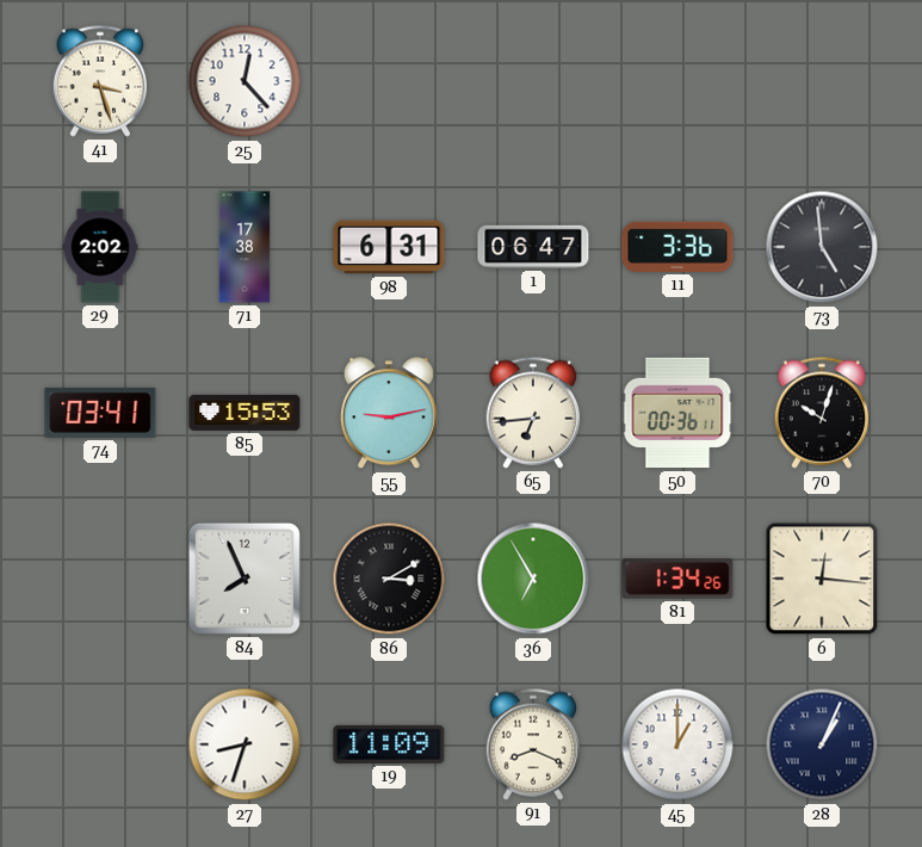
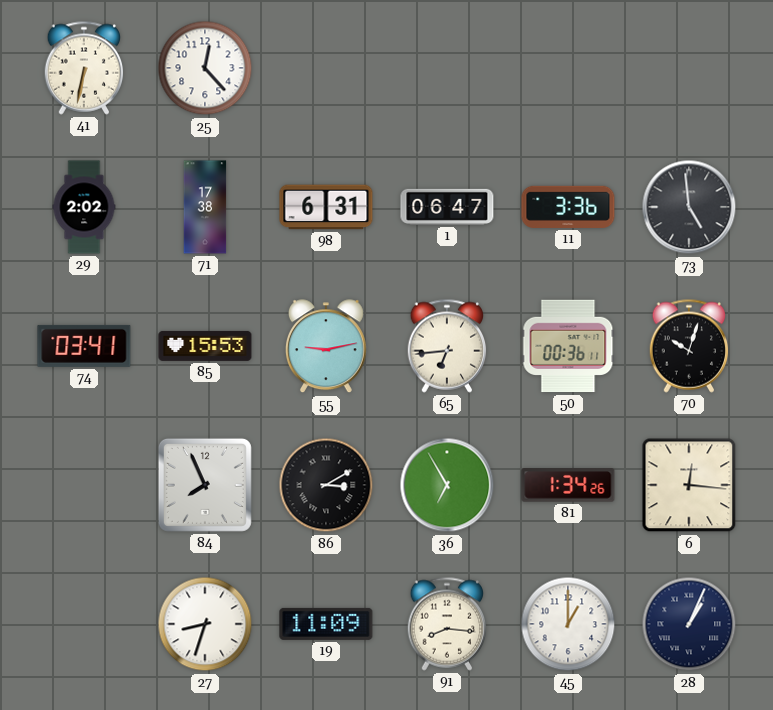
41: 3:27 -> 6:32
91: 8:19 -> 8:16
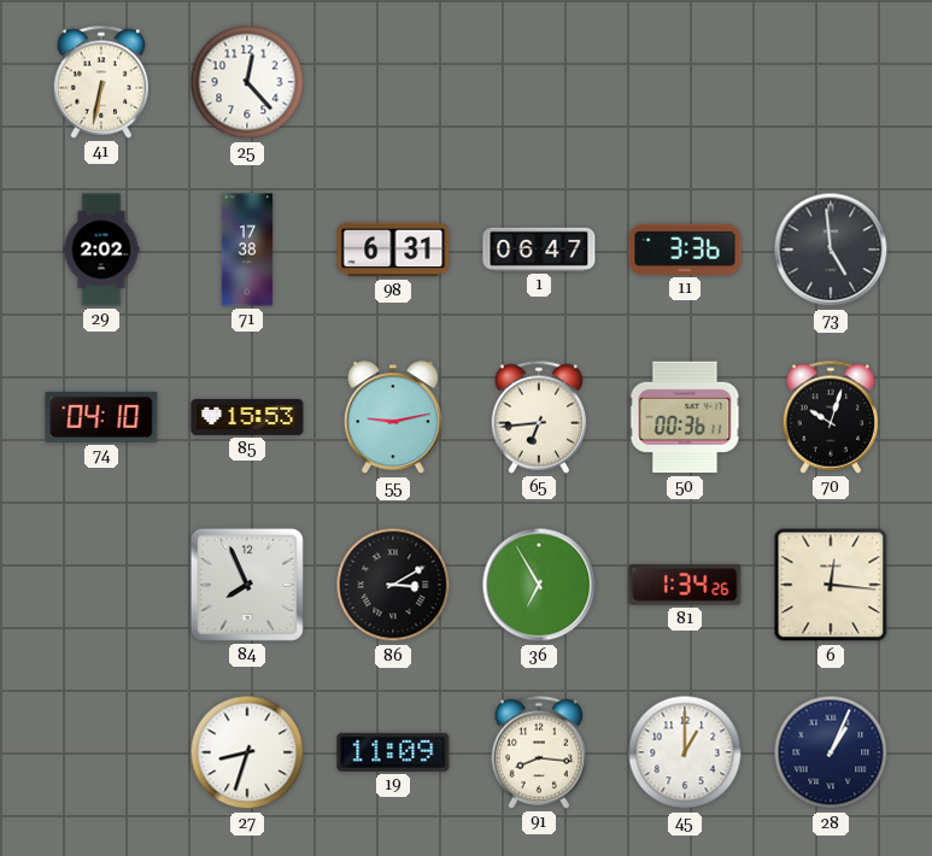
74: 03:41 -> 04:10
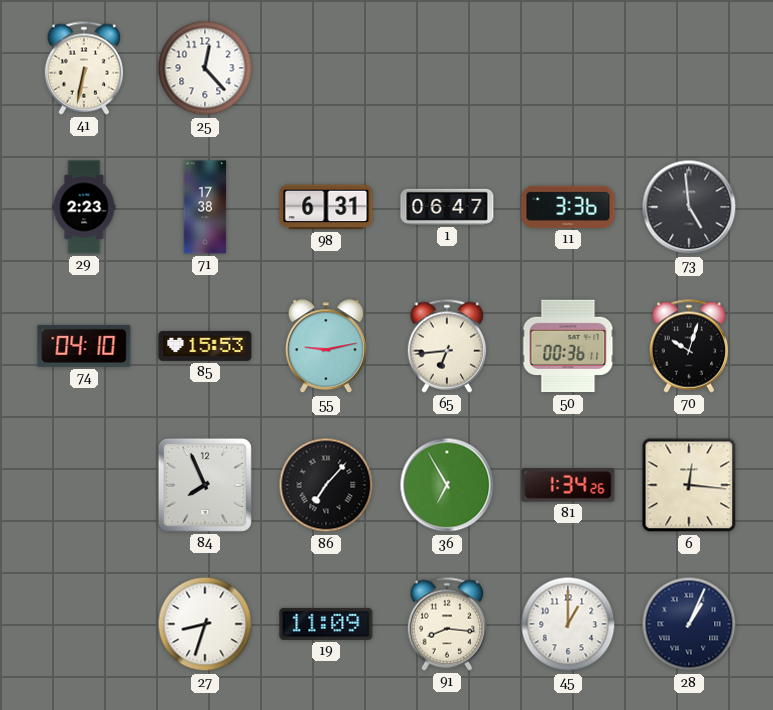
29: 2:02 -> 2:23
86: 3:10 -> 7:07
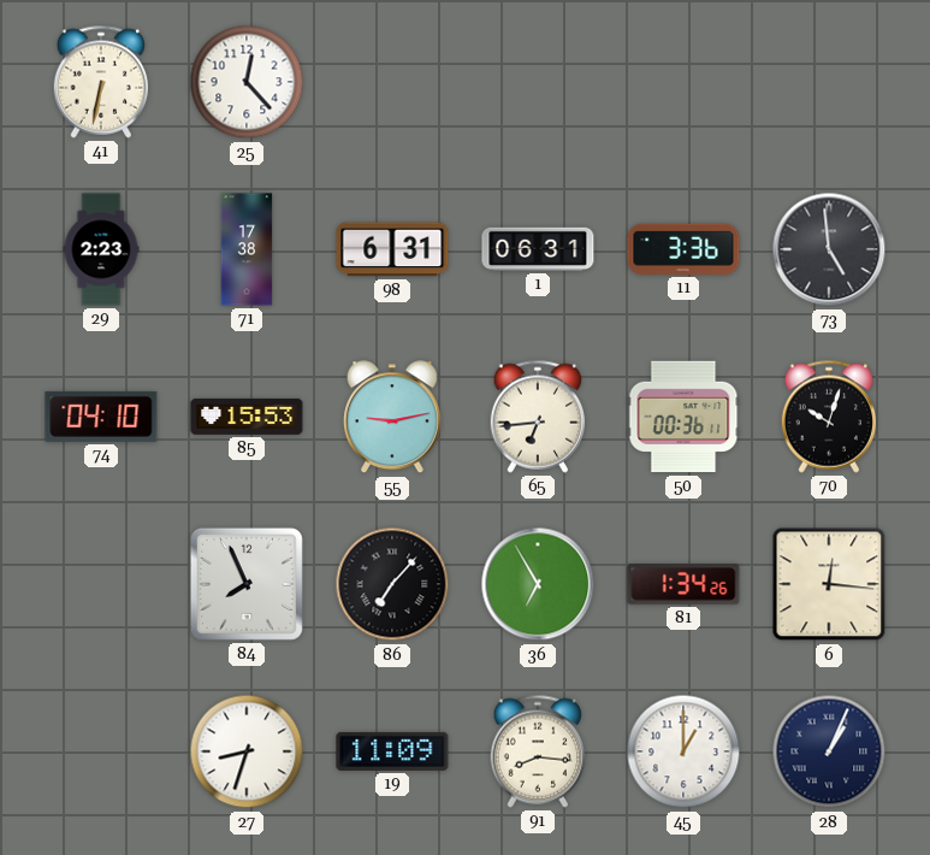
1: 06:47 -> 06:31
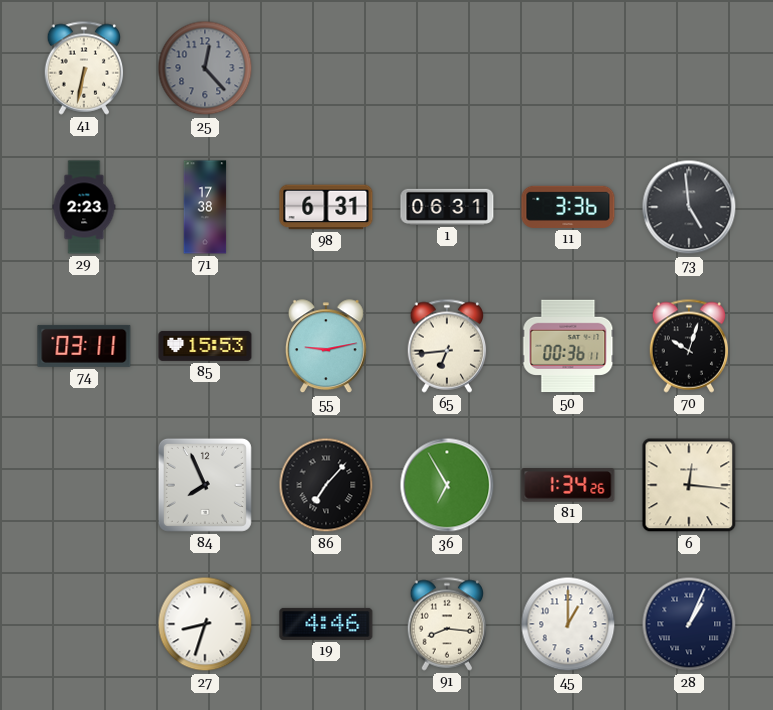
25 dial: white -> grey
74: 04:10 -> 03:11
19: 11:09 -> 4:46
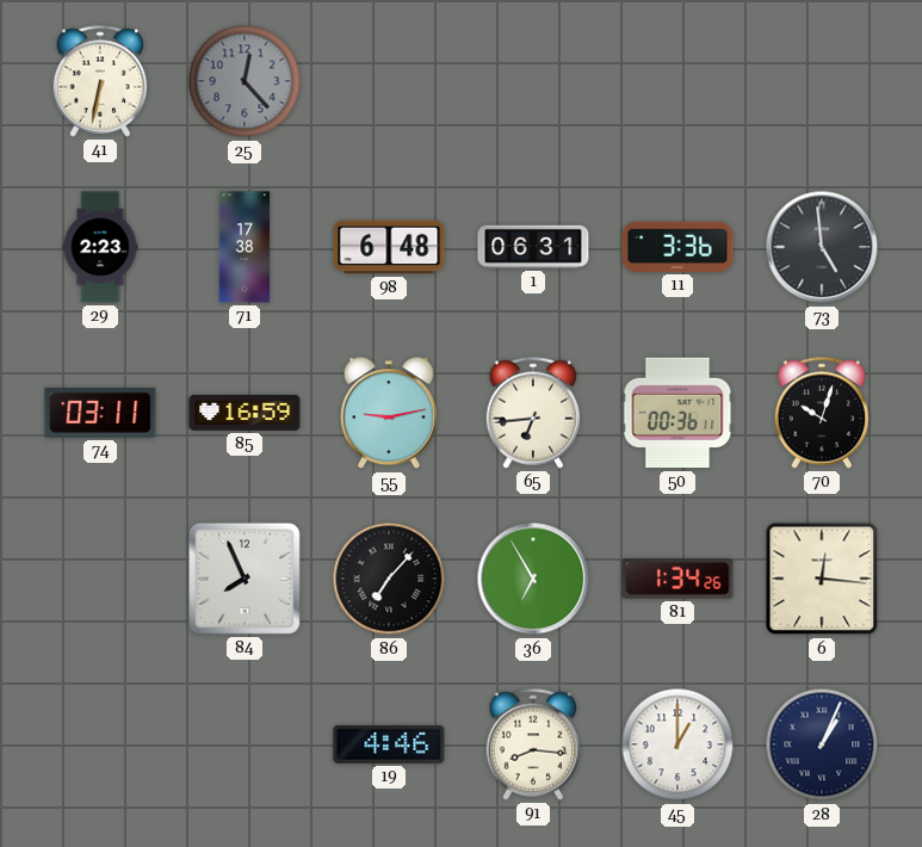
98: 6:31 -> 6:48
85: 15:53 -> 16:59
27: 8:33 -> none
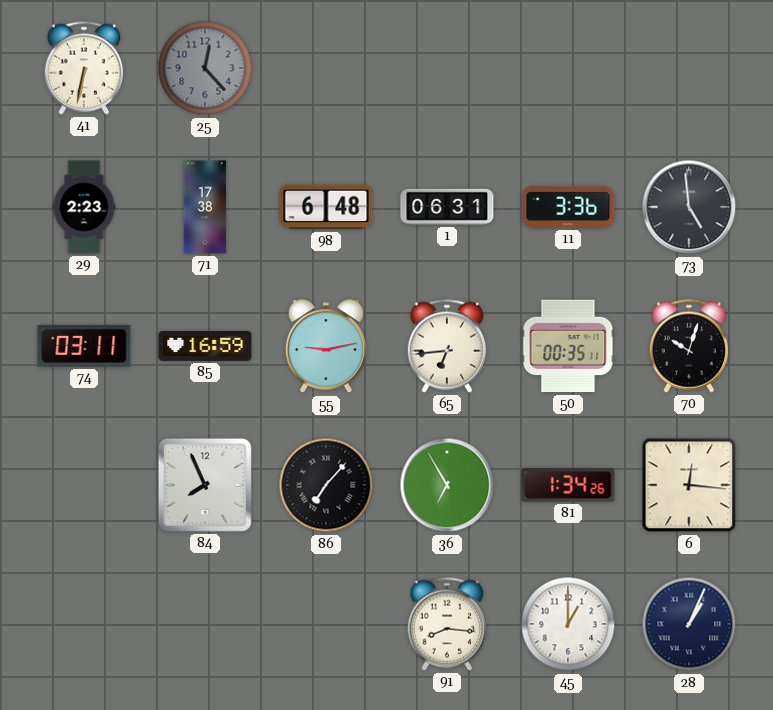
50: 00:36 -> 00:35
19: 4:46 -> none
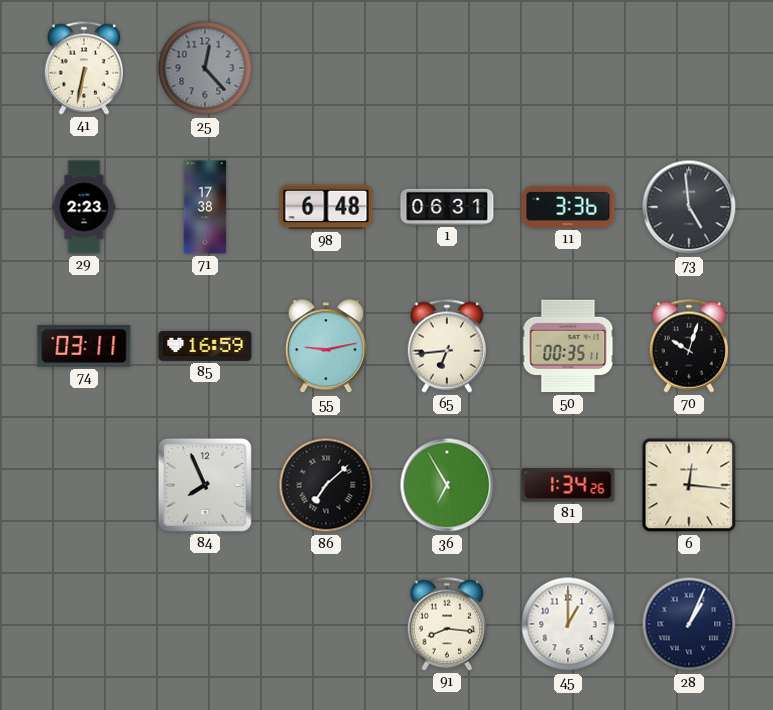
86: 7:07 -> 7:08
